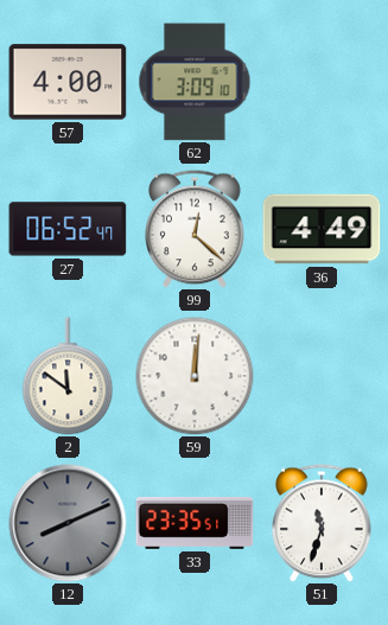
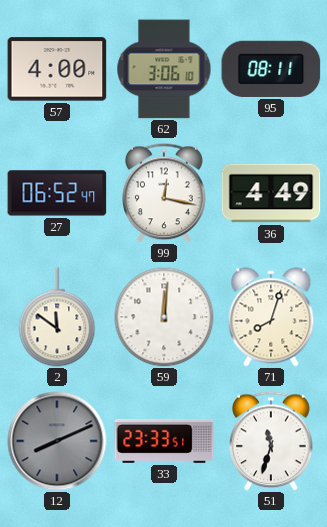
62: 3:09 -> 3:06
95: none -> 08:11
99: 12:22 -> 12:17
71: none -> 8:03
33: 23:35 -> 23:33
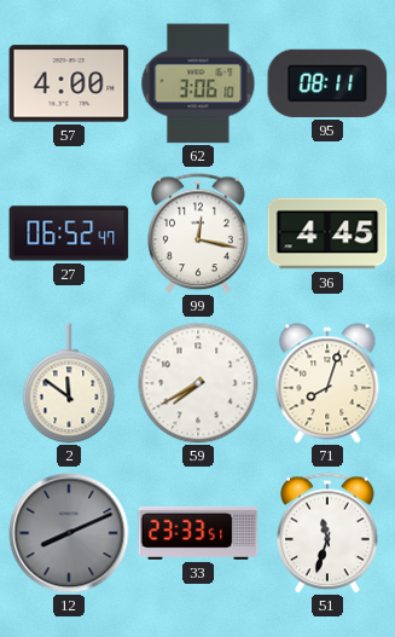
36: 4:49 -> 4:45
59: 12:01 -> 7:40
